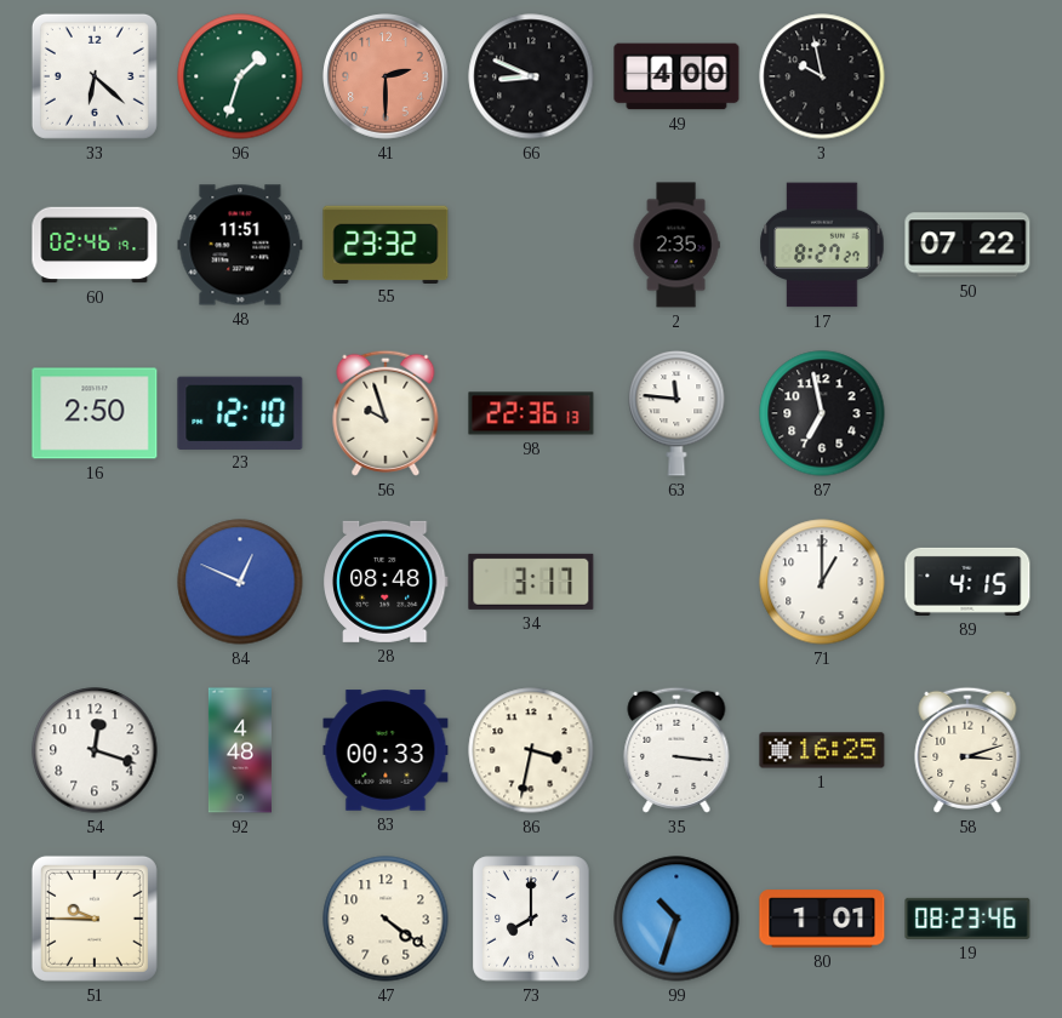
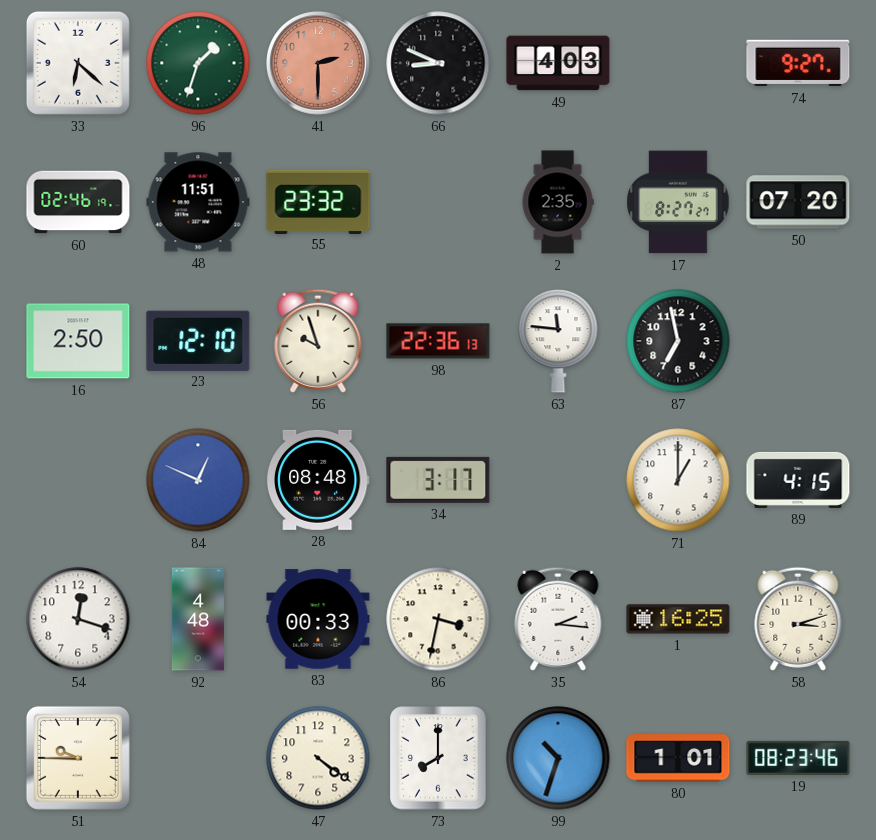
49: 4:00 -> 4:03
3: 9:58 -> none
74: none -> 9:27
50: 07:22 -> 07:20
35: 3:16 -> 2:16
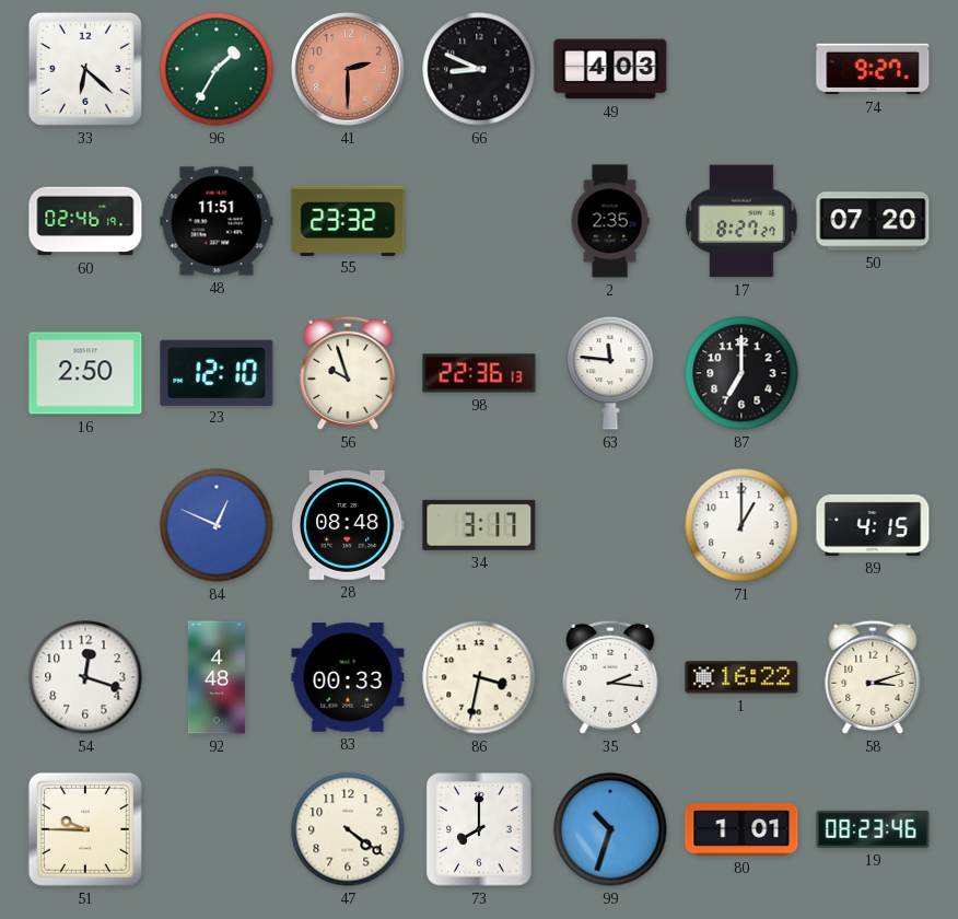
96: 1:33 -> 1:35
87: 6:58 -> 7:00
1: 16:25 -> 16:22
